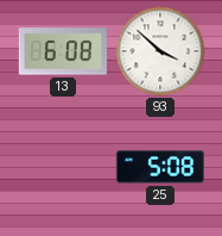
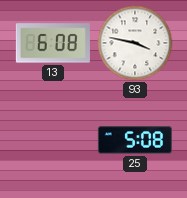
93: 3:52 -> 3:47
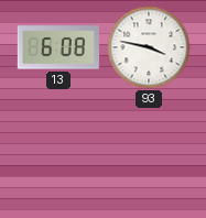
25: 5:08 -> none
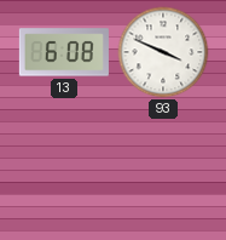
93: 3:47 -> 3:49
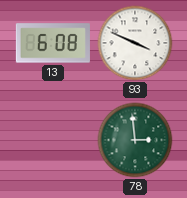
78: none -> 2:59
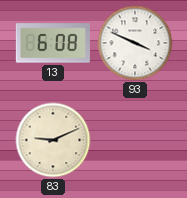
83: none -> 9:11
78: 2:59 -> none
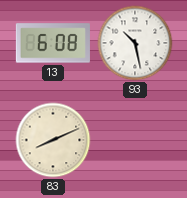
93: 3:49 -> 10:28
83: 9:11 -> 8:11
